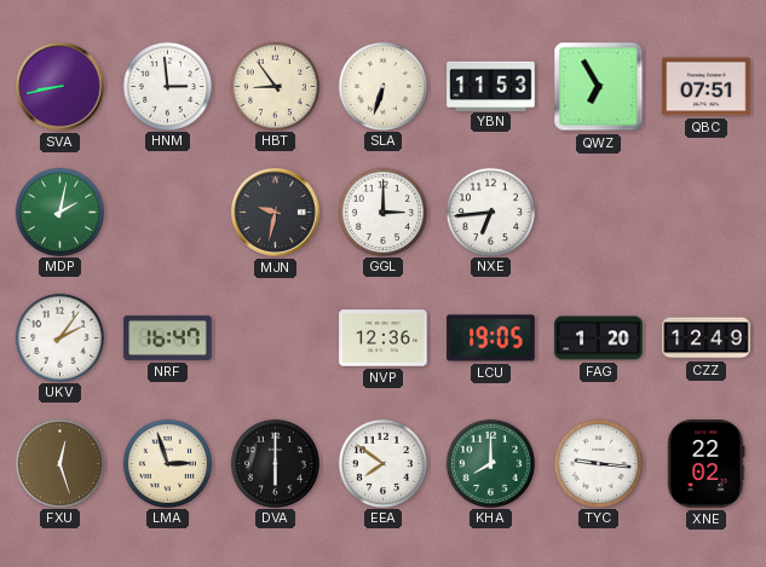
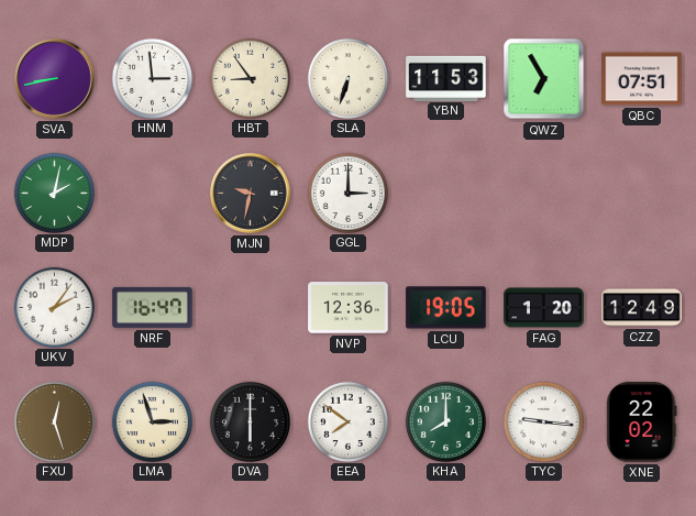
NXE: 6:44 -> none
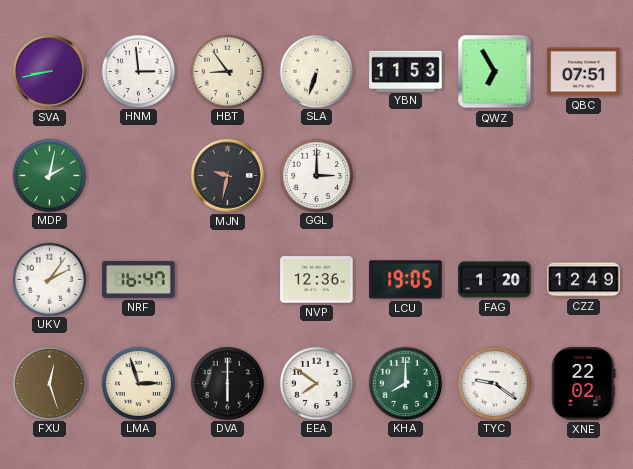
TYC: 9:16 -> 9:21
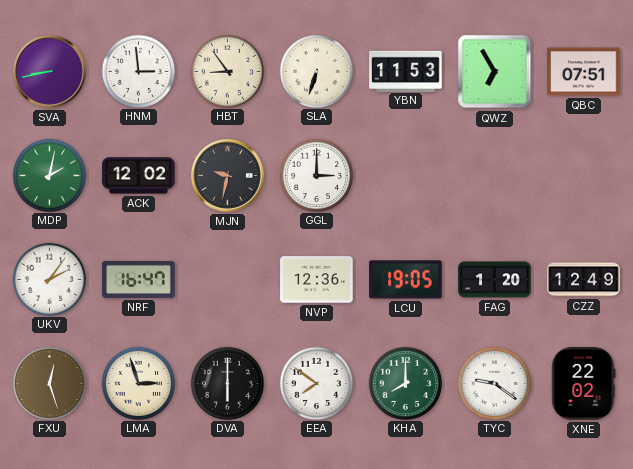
ACK: none -> 12:02
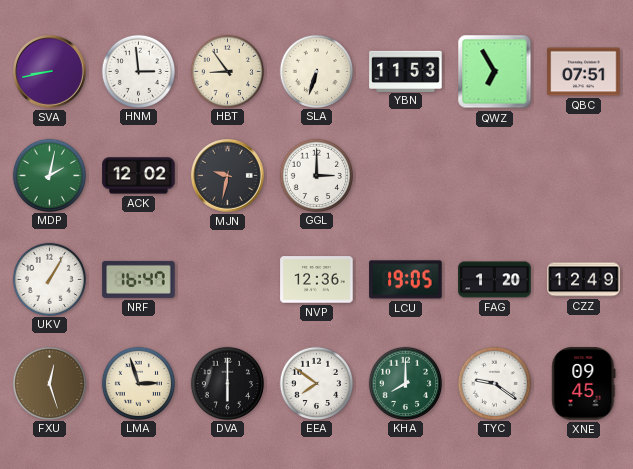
UKV: 2:06 -> 1:05
XNE: 22:02 -> 09:45
